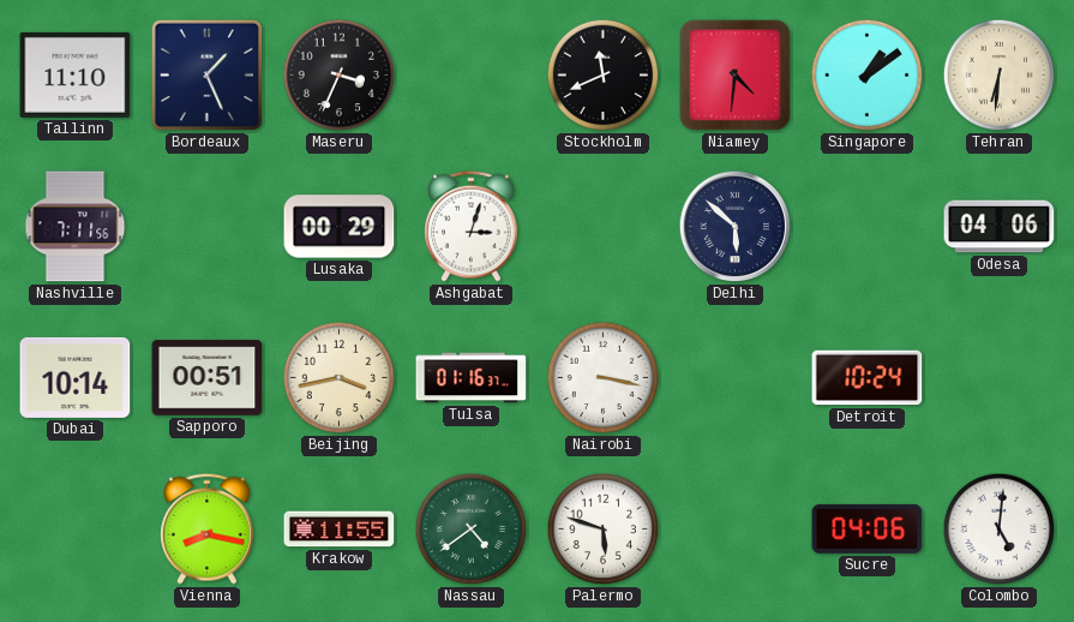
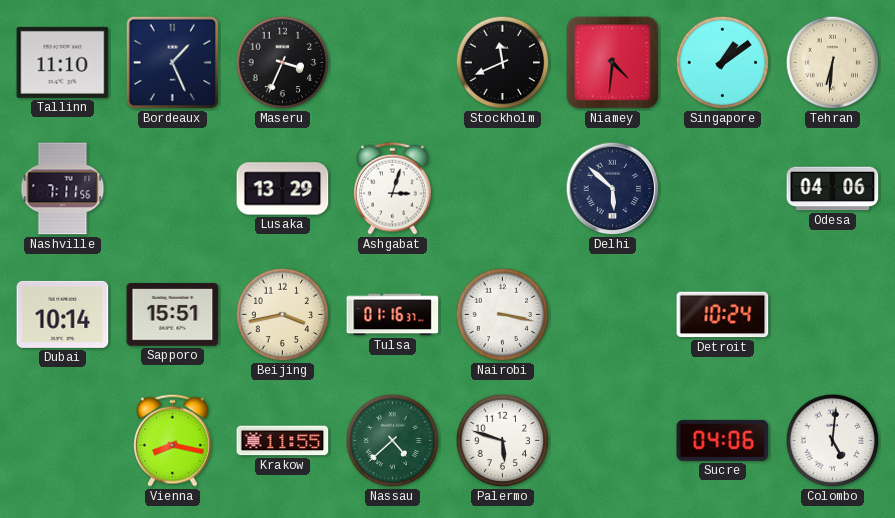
Lusaka: 00:29 -> 13:29
Sapporo: 00:51 -> 15:51
Nassau: 4:39 -> 4:38
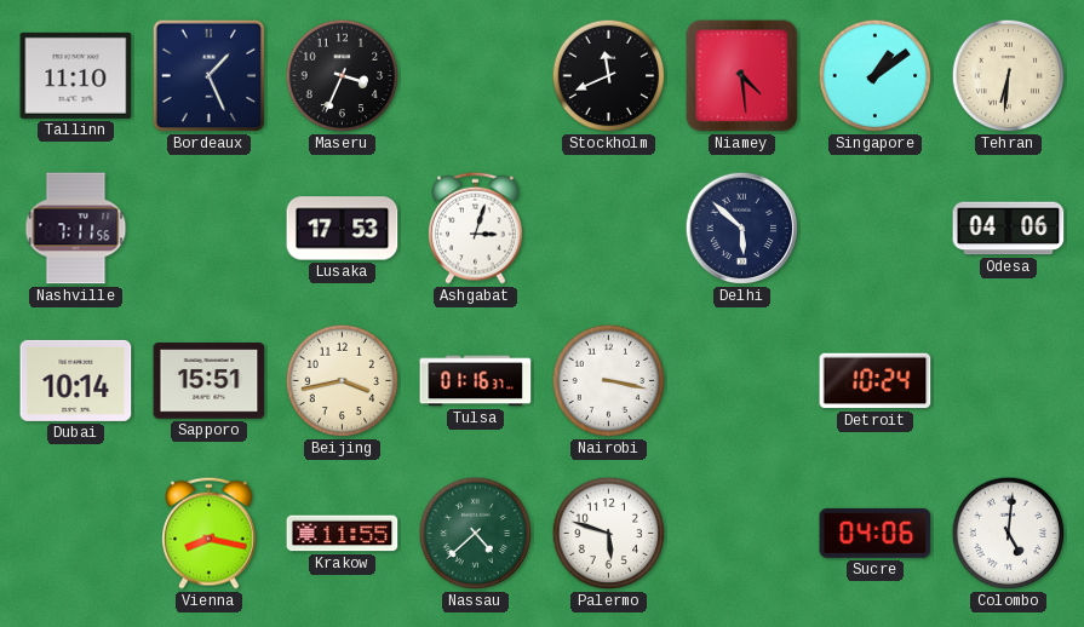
Niamey: 4:31 -> 4:29
Lusaka: 13:29 -> 17:53
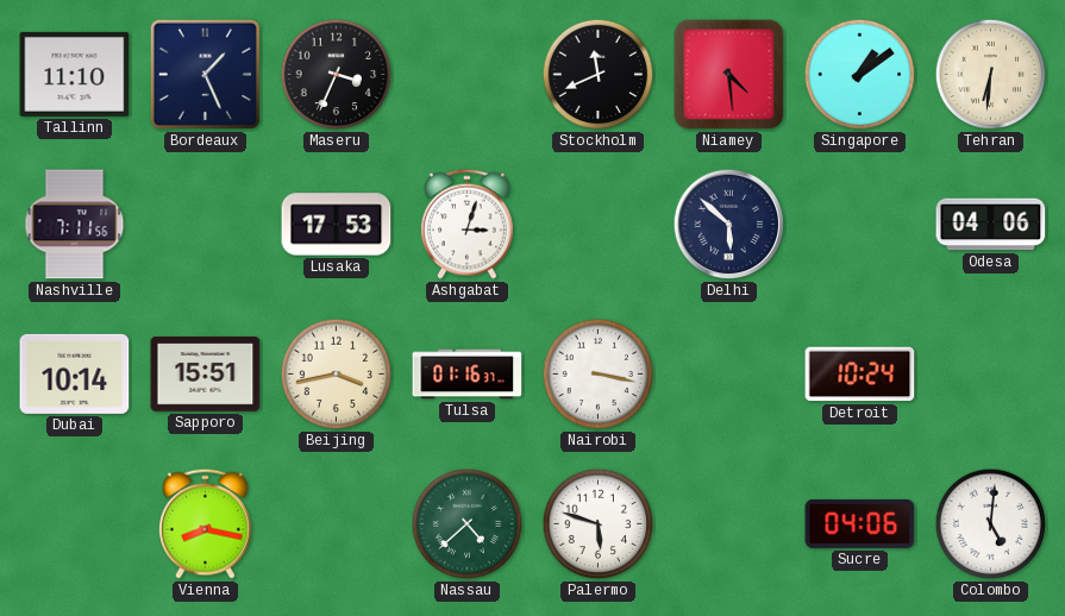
Krakow: 11:55 -> none
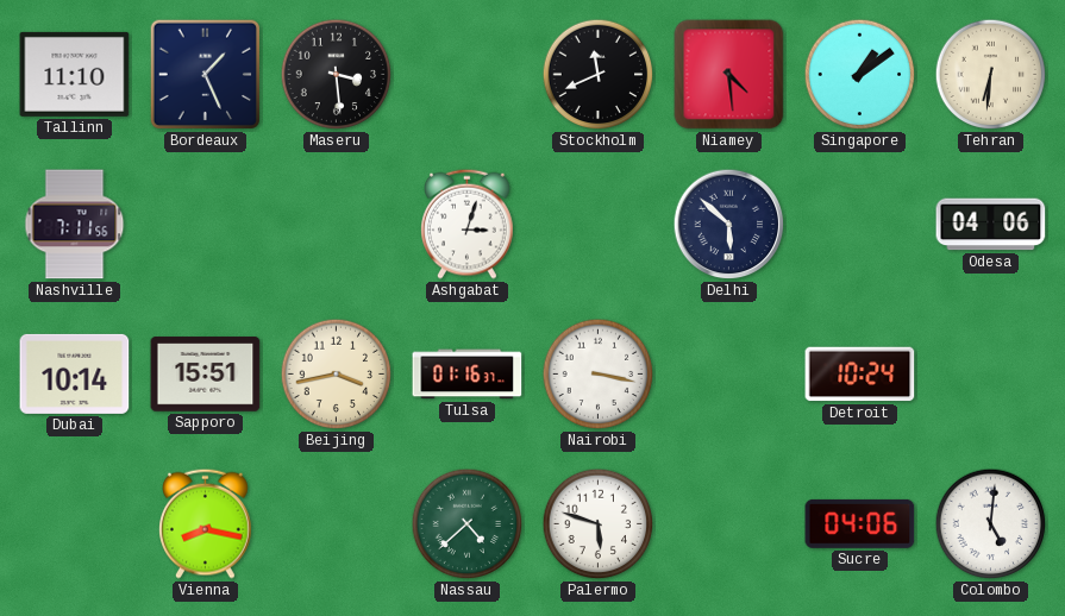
Maseru: 3:34 -> 3:29
Lusaka: 17:53 -> none
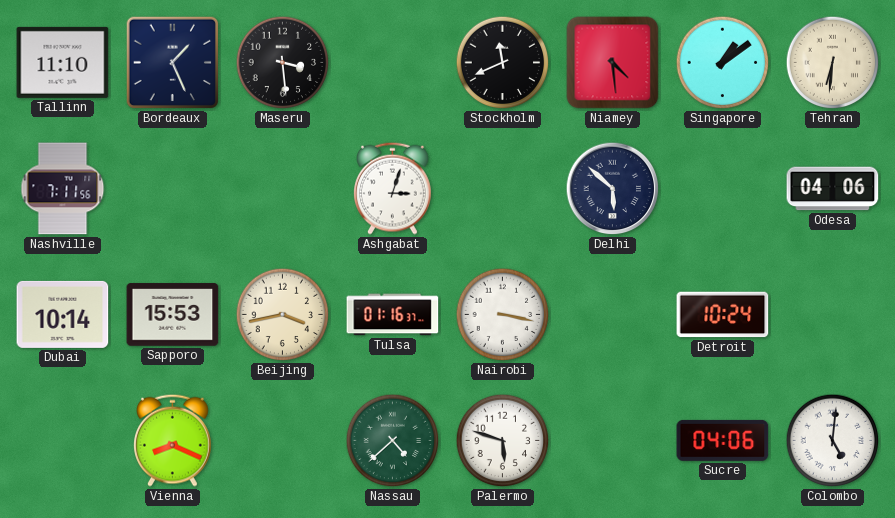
Sapporo: 15:51 -> 15:53
Vienna: 8:17 -> 8:19
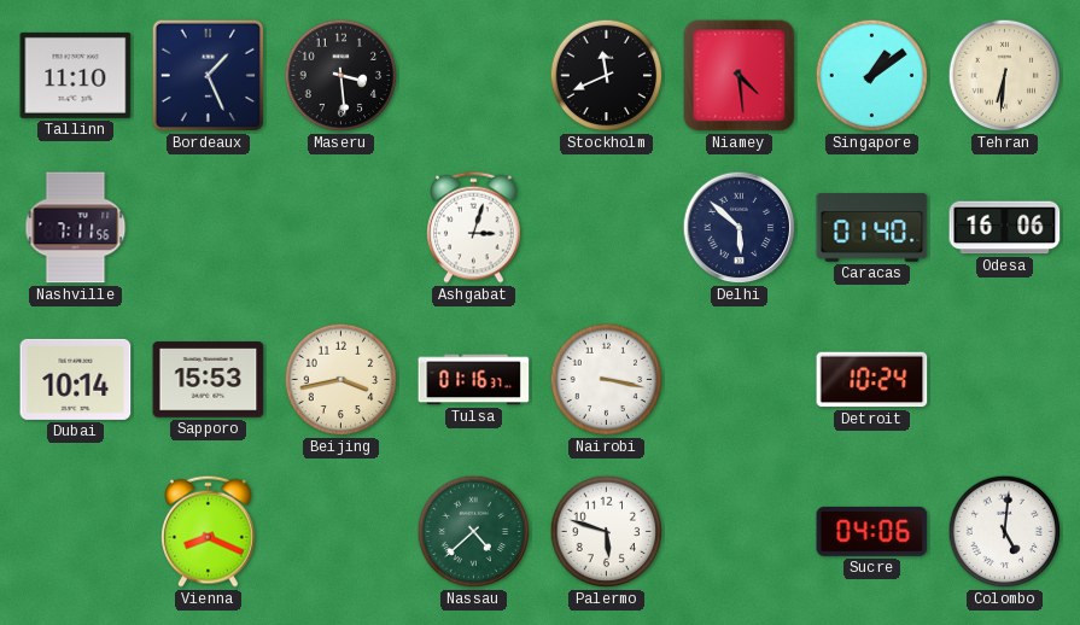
Caracas: none -> 01:40
Odesa: 04:06 -> 16:06
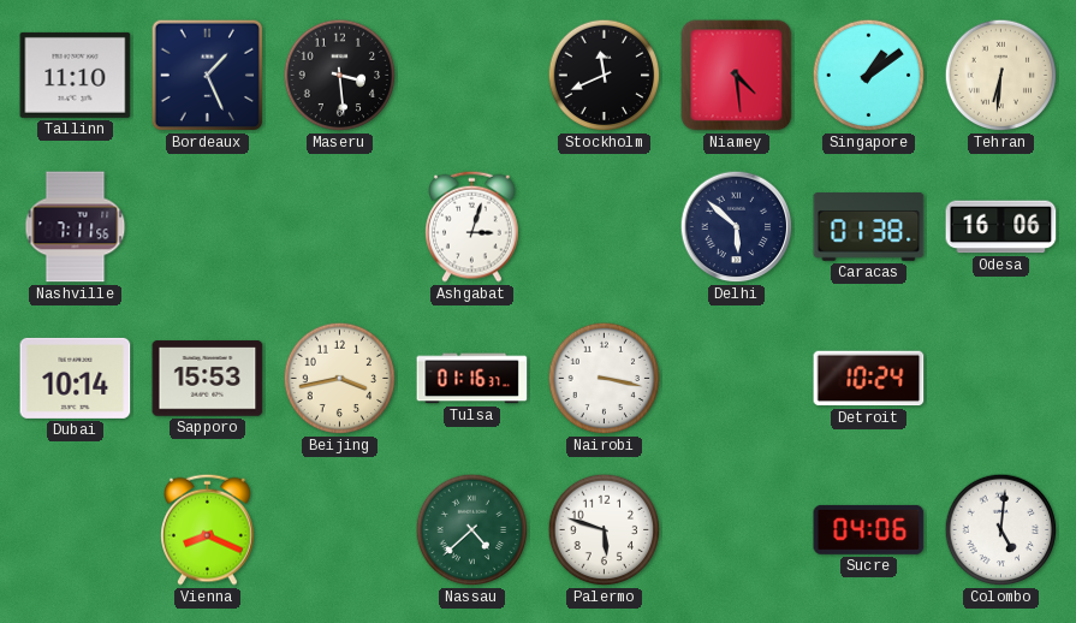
Caracas: 01:40 -> 01:38
